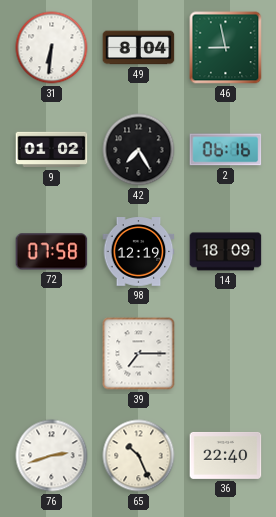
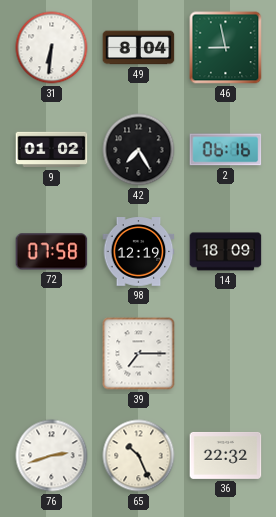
36: 22:40 -> 22:32
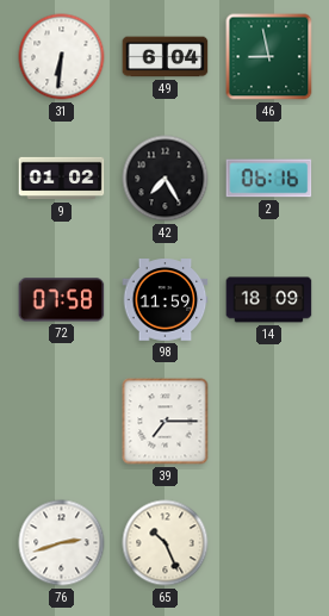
49: 8:04 -> 6:04
98: 12:19 -> 11:59
36: 22:32 -> none
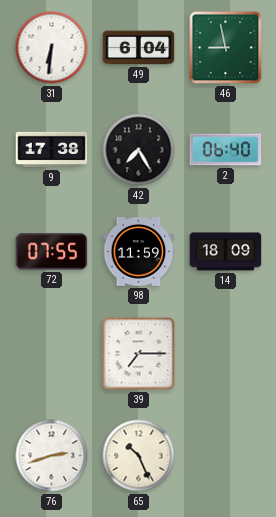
9: 01:02 -> 17:38
2: 06:16 -> 06:40
72: 07:58 -> 07:55
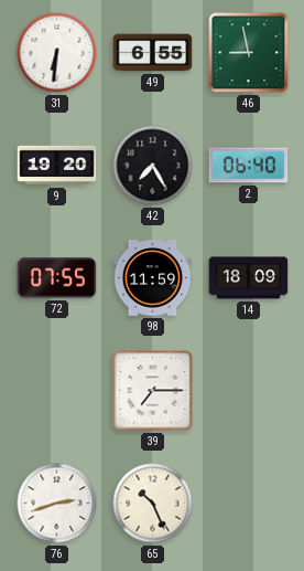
49: 6:04 -> 6:55
9: 17:38 -> 19:20
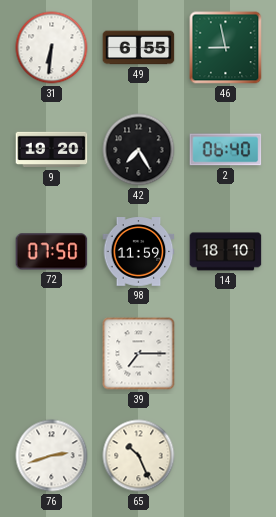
72: 07:55 -> 07:50
14: 18:09 -> 18:10
